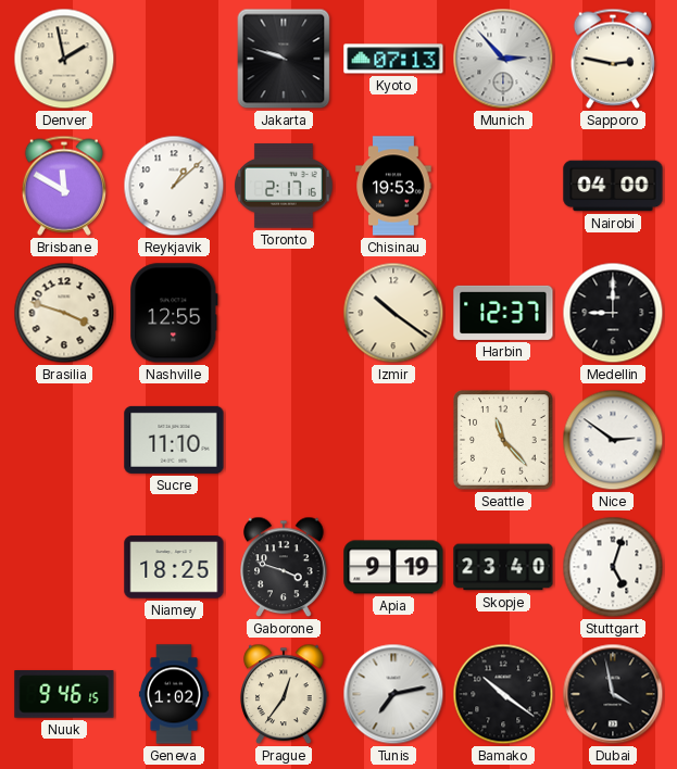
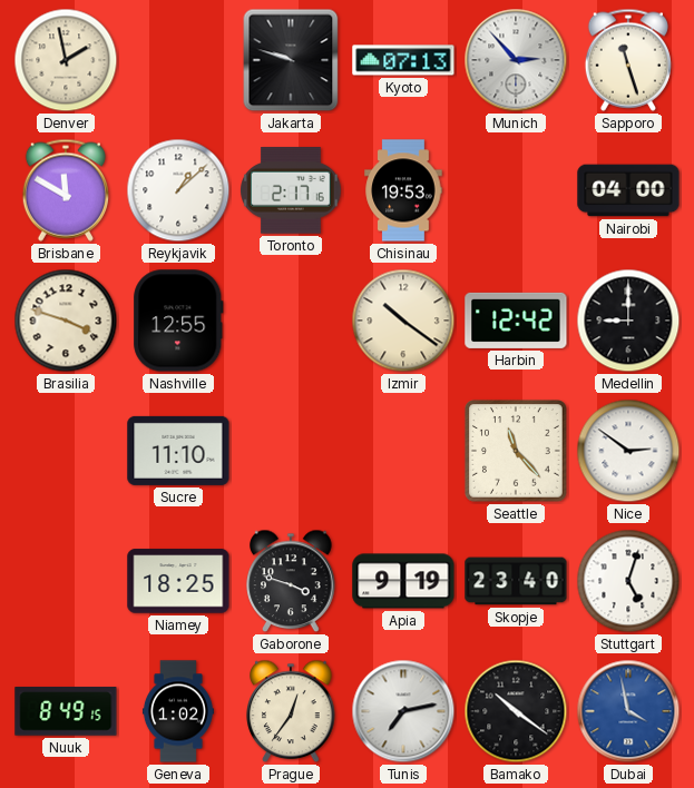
Sapporo: 2:47 -> 11:27
Harbin: 12:37 -> 12:42
Nuuk: 9:46 -> 8:49
Dubai dial: black -> blue
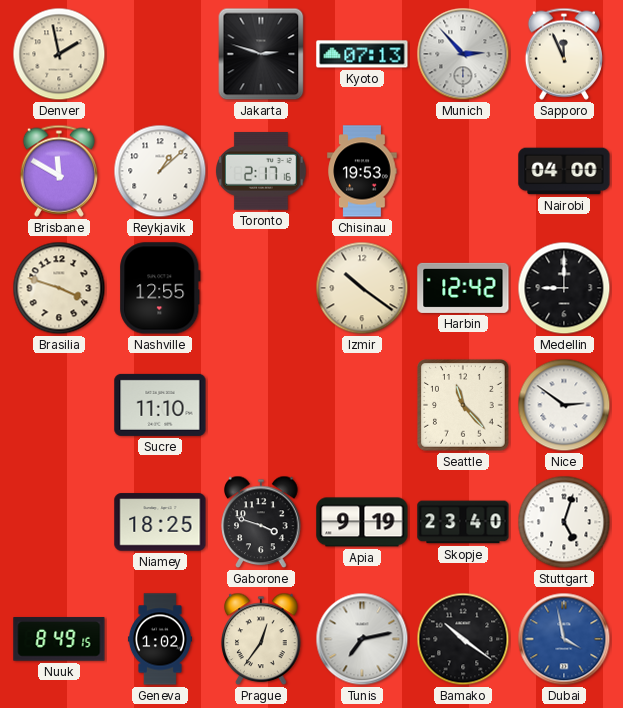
Jakarta: 9:48 -> 2:48
Sapporo: 11:27 -> 11:56
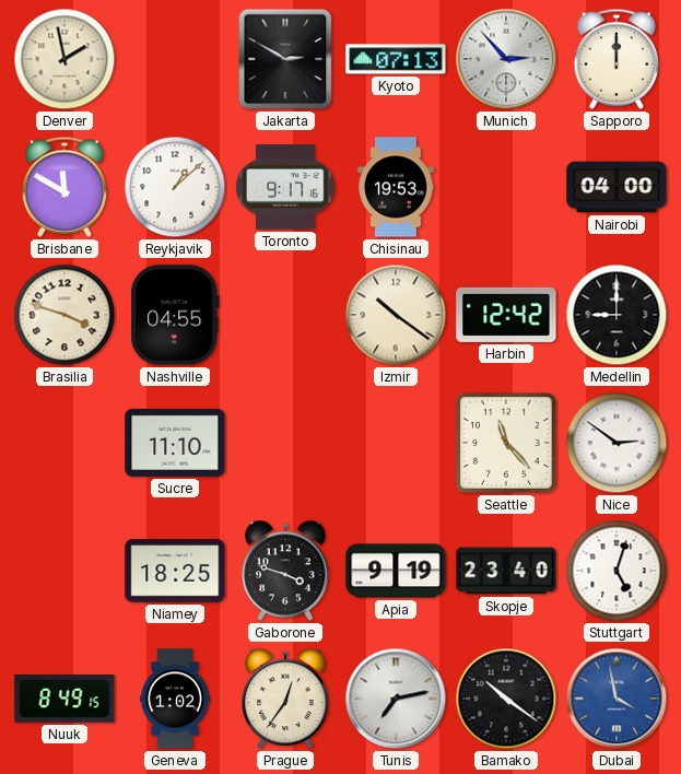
Jakarta: 2:48 -> 2:50
Sapporo: 11:56 -> 12:00
Toronto: 2:17 -> 9:17
Nashville: 12:55 -> 04:55
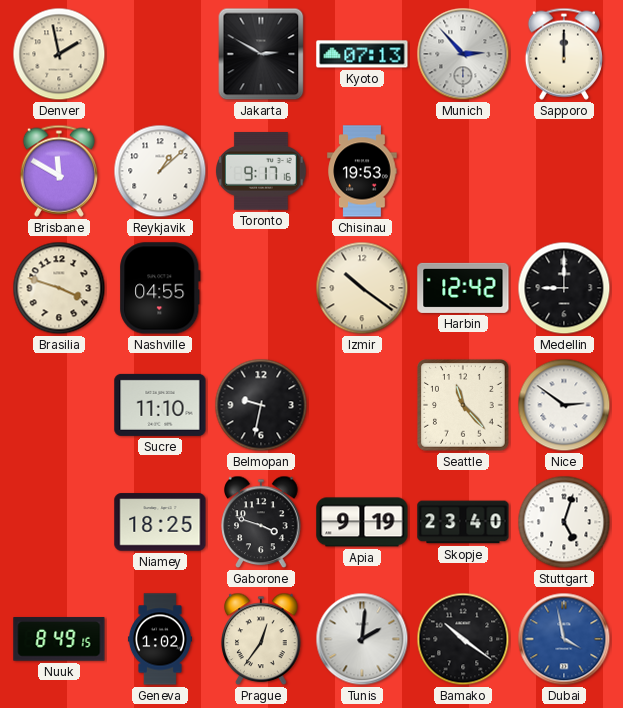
Nairobi: 04:00 -> none
Belmopan: none -> 9:32
Tunis: 7:13 -> 2:01
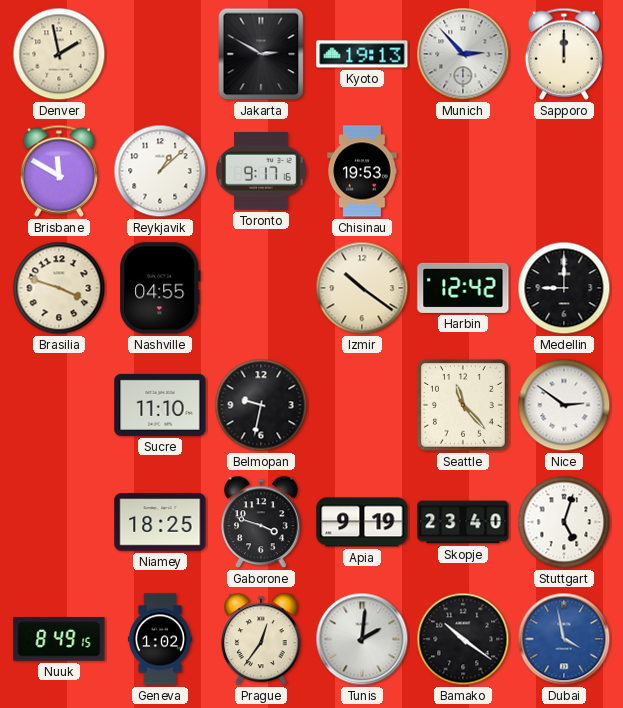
Kyoto: 07:13 -> 19:13
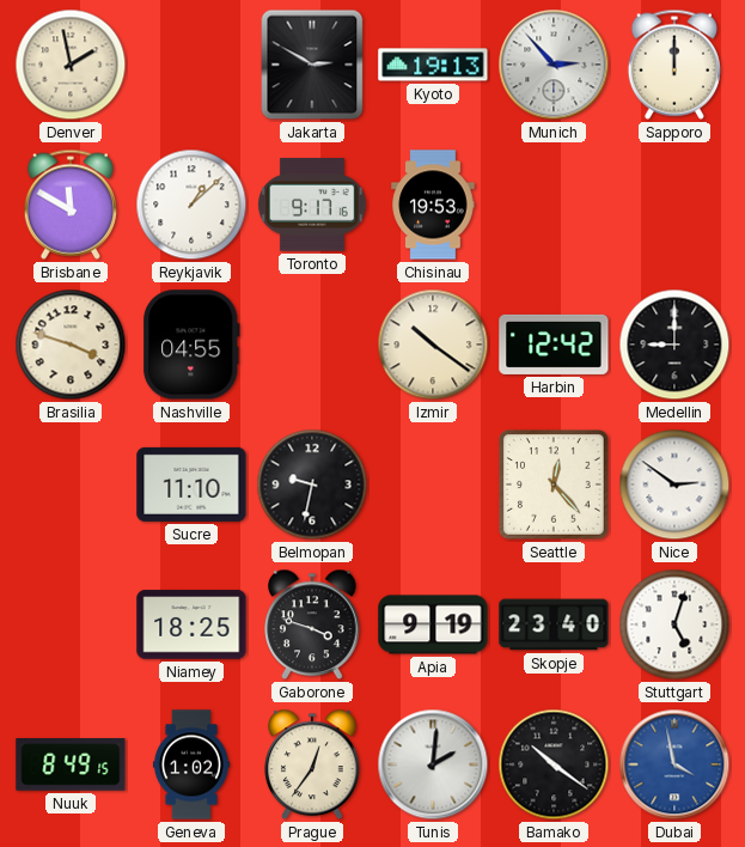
Seattle: 11:23 -> 12:23
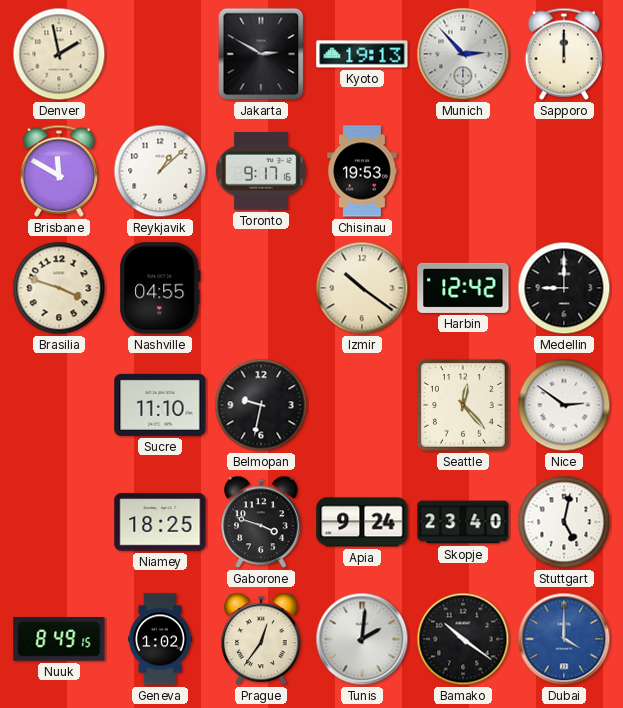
Apia: 9:19 -> 9:24
Stuttgart: 5:03 -> 5:02
Dubai: 3:58 -> 4:00
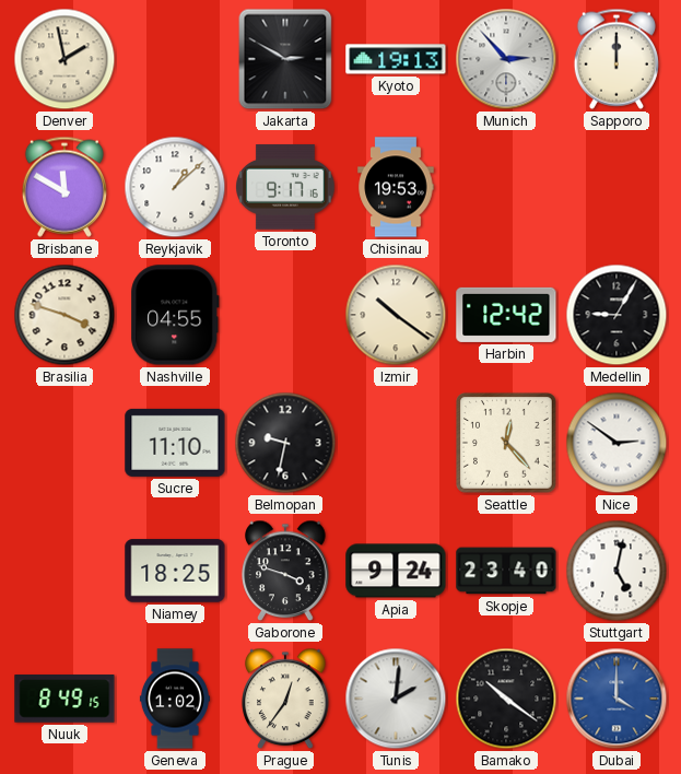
Medellin: 9:00 -> 9:05
